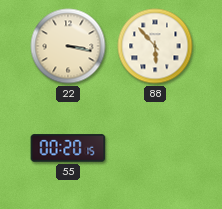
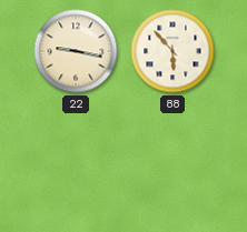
22: 3:17 -> 9:17
55: 00:20 -> none
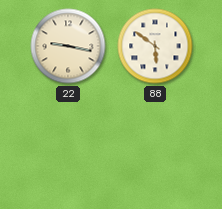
88: 5:53 -> 5:51
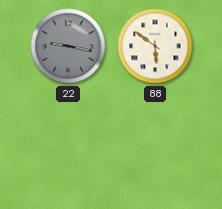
22 dial: cream -> grey
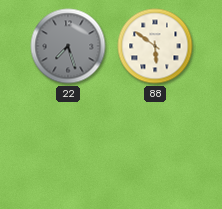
22: 9:17 -> 7:27
